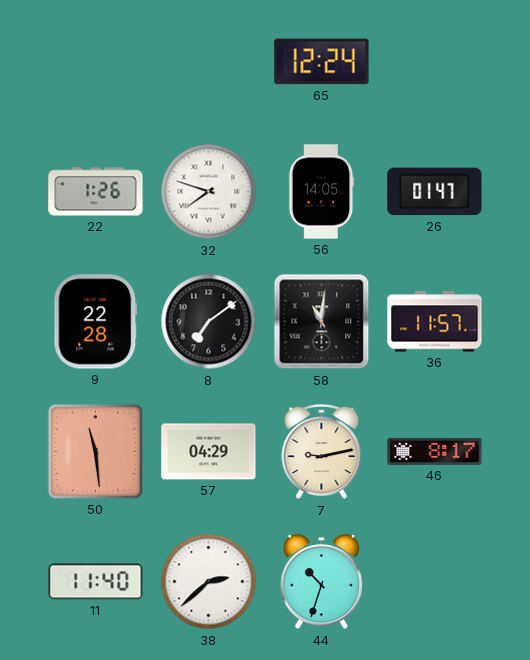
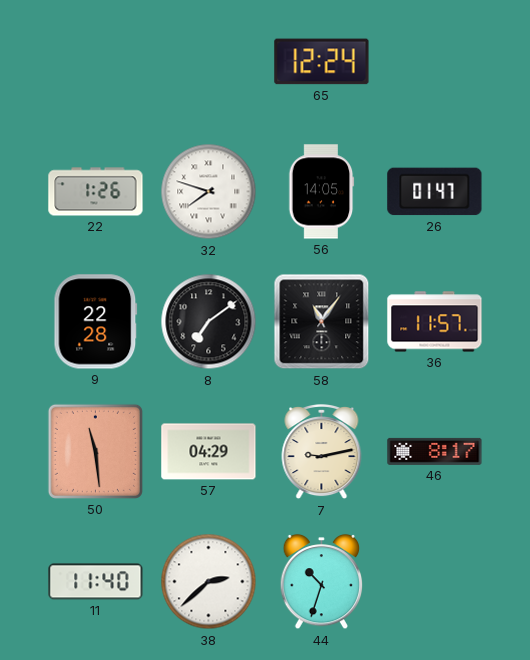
58: 11:01 -> 11:06
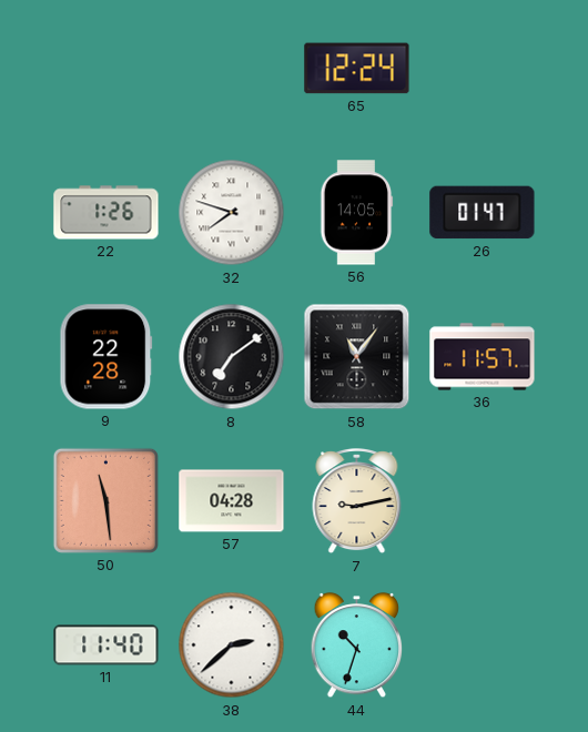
57: 04:29 -> 04:28
46: 8:17 -> none
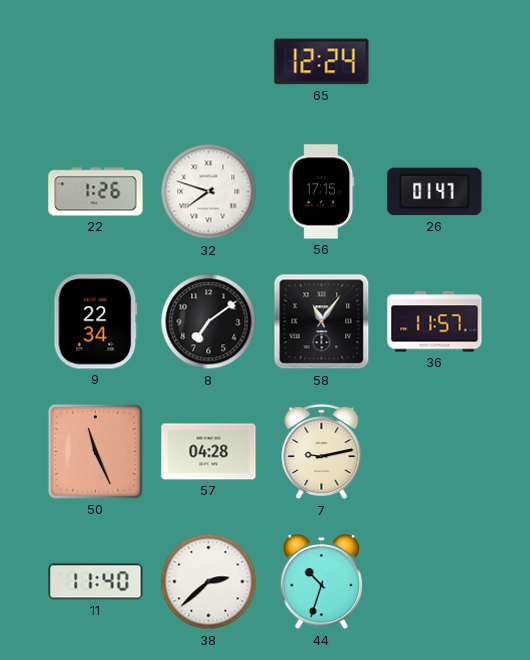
56: 14:05 -> 17:15
9: 22:28 -> 22:34
50: 11:29 -> 11:26
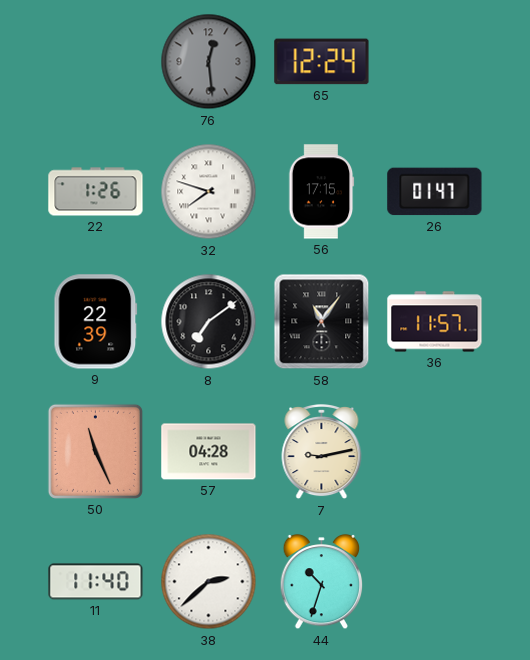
76: none -> 12:29
9: 22:34 -> 22:39
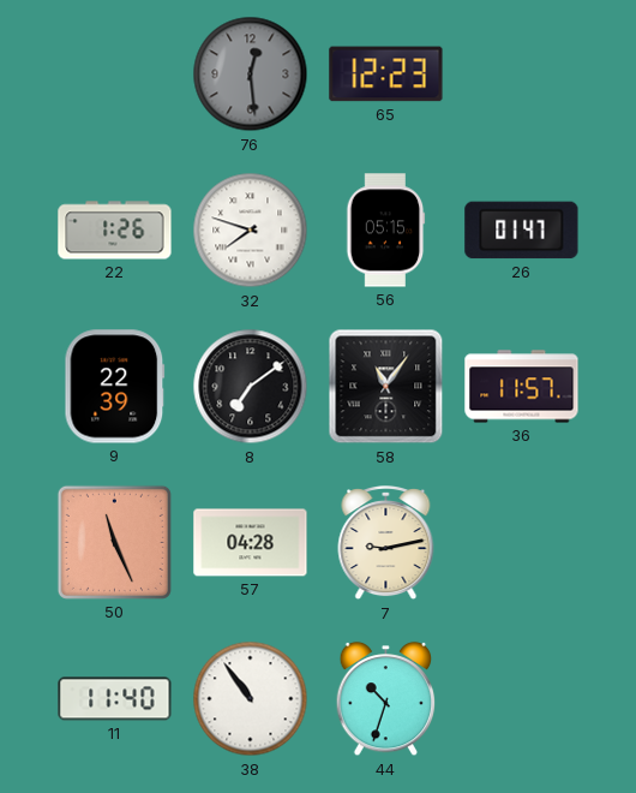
65: 12:24 -> 12:23
56: 17:15 -> 05:15
38: 2:38 -> 10:54
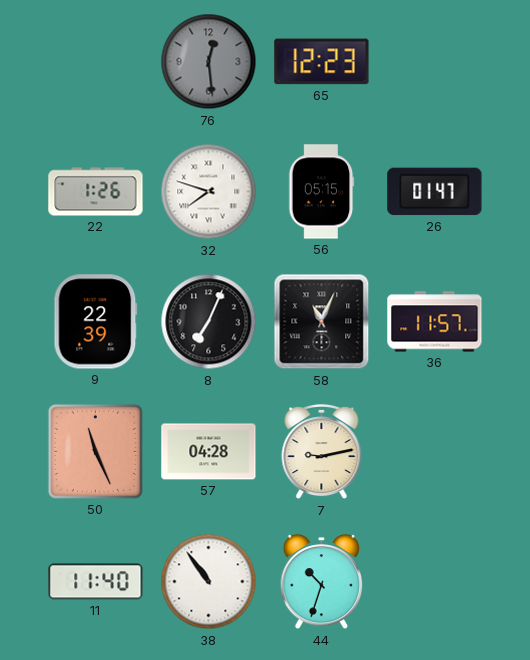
8: 7:09 -> 7:04
58: 11:06 -> 11:04
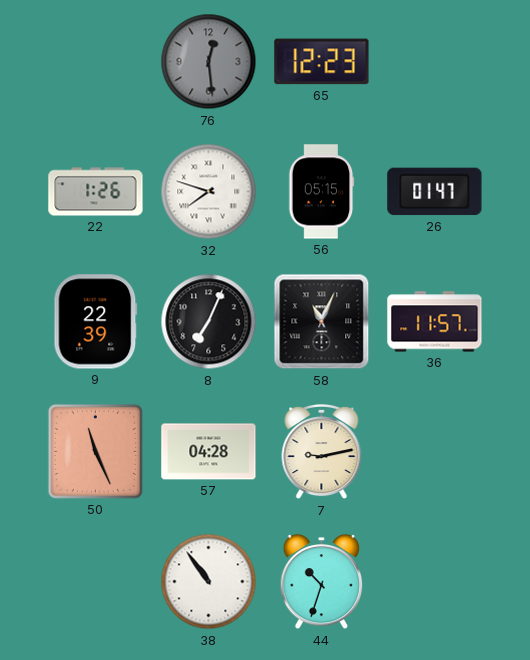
11: 11:40 -> none
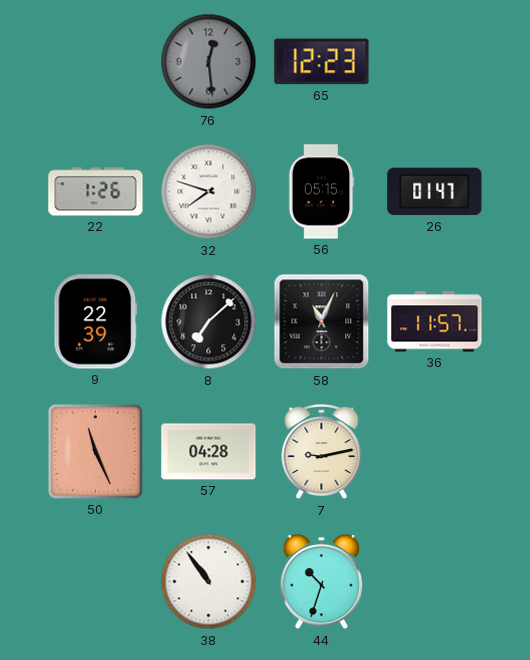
8: 7:04 -> 7:08
